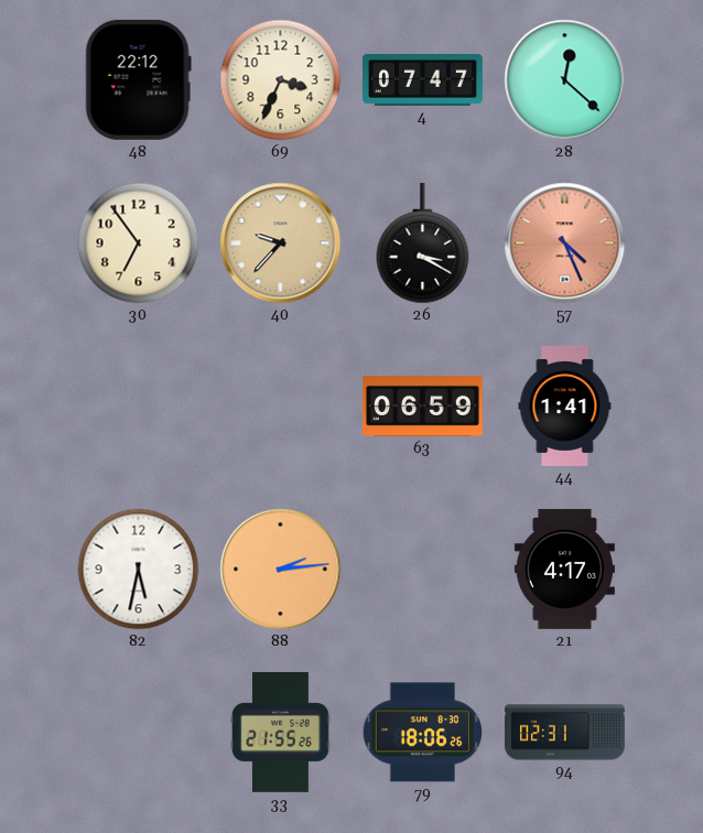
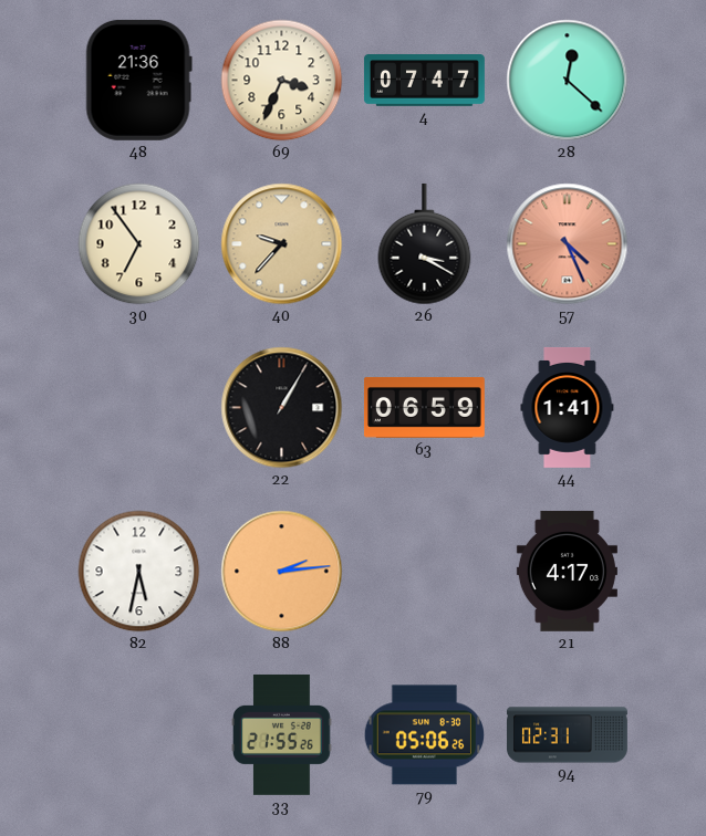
48: 22:12 -> 21:36
22: none -> 1:05
79: 18:06 -> 05:06
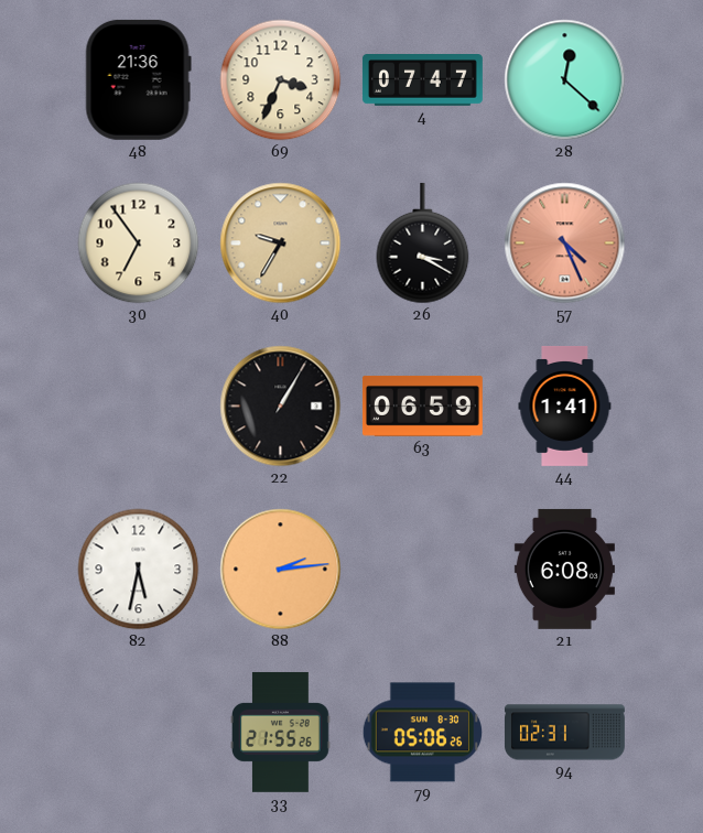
40: 9:37 -> 9:35
21: 4:17 -> 6:08
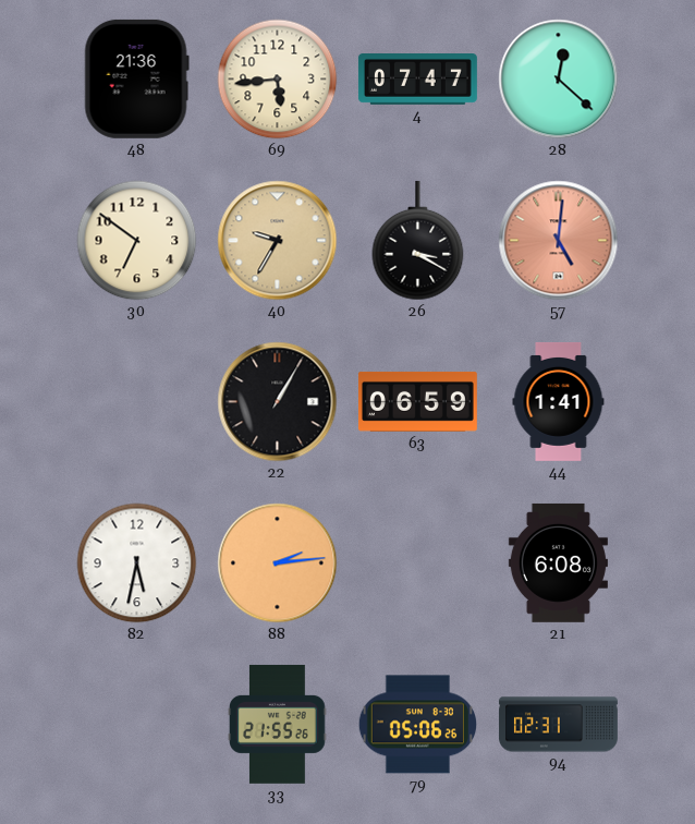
69: 3:34 -> 5:44
30: 6:54 -> 6:51
57: 4:26 -> 5:01
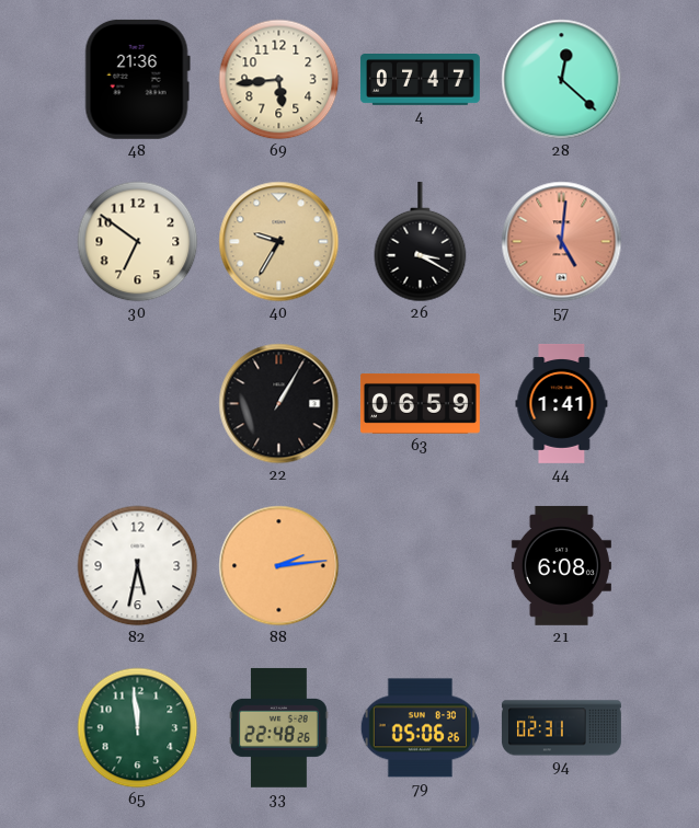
65: none -> 11:59
33: 21:55 -> 22:48
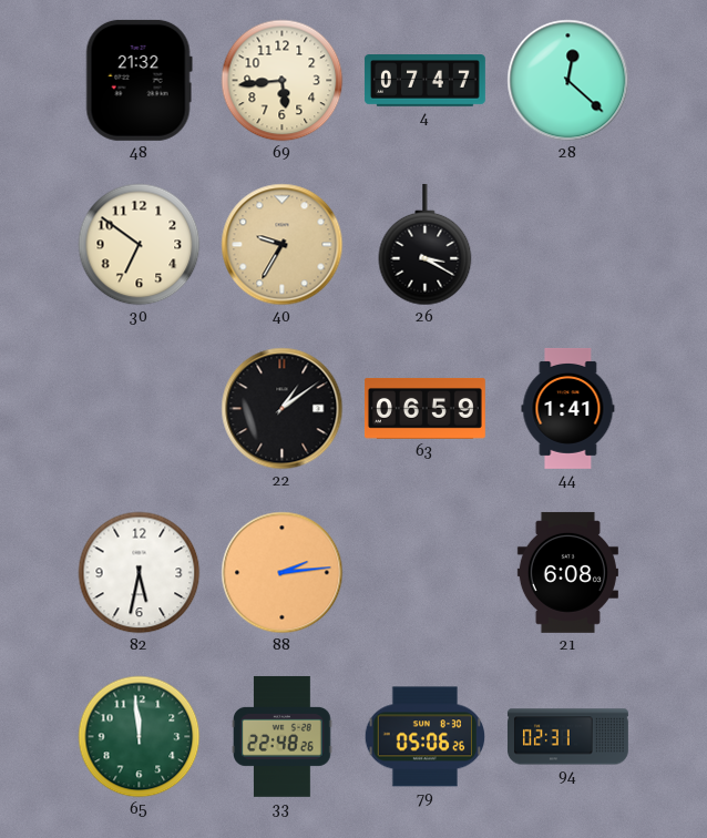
48: 21:36 -> 21:32
57: 5:01 -> none
22: 1:05 -> 1:09
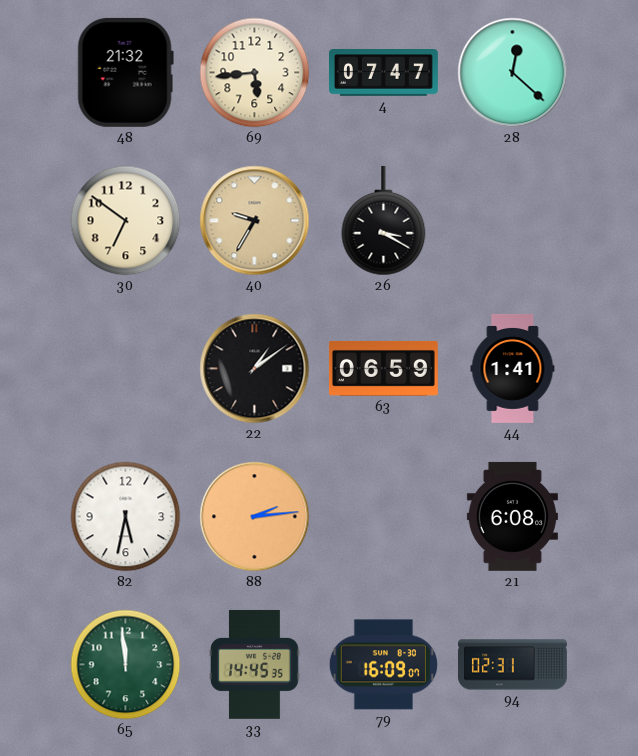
33: 22:48 -> 14:45
79: 05:06 -> 16:09
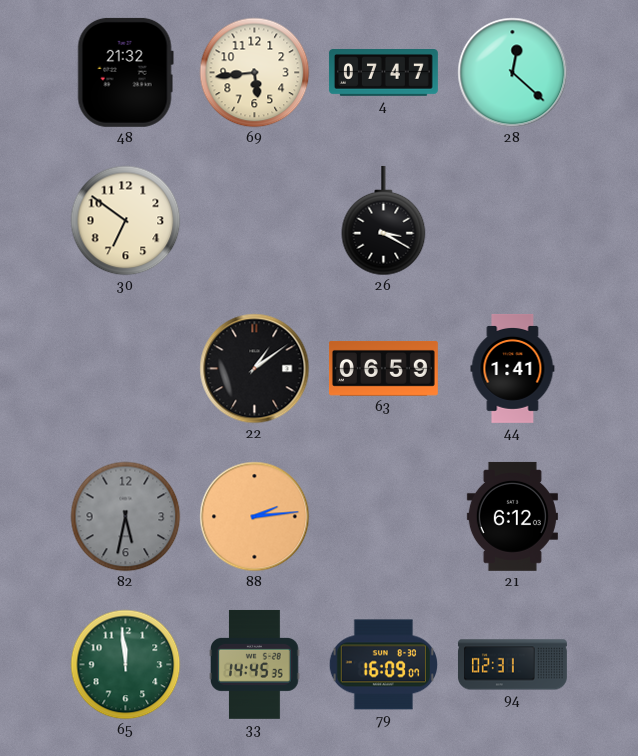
40: 9:35 -> none
82 dial: white -> grey
21: 6:08 -> 6:12
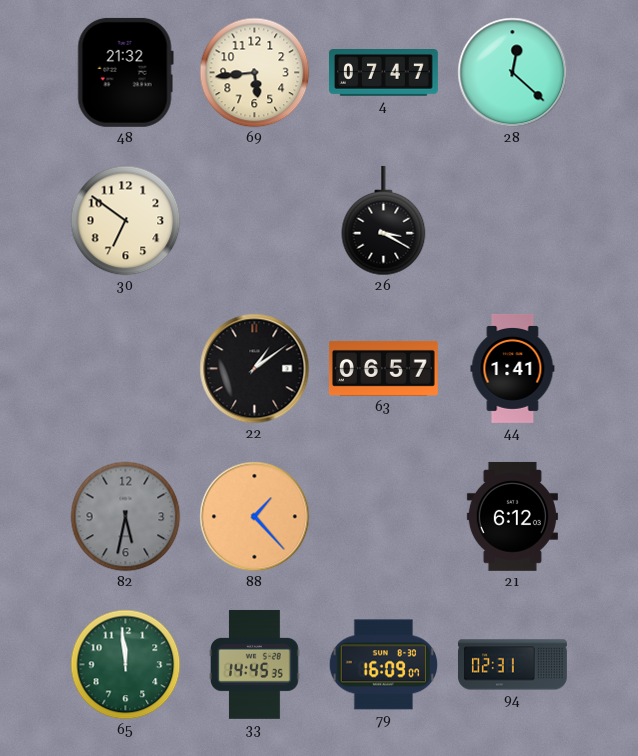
63: 06:59 -> 06:57
88: 2:14 -> 1:23
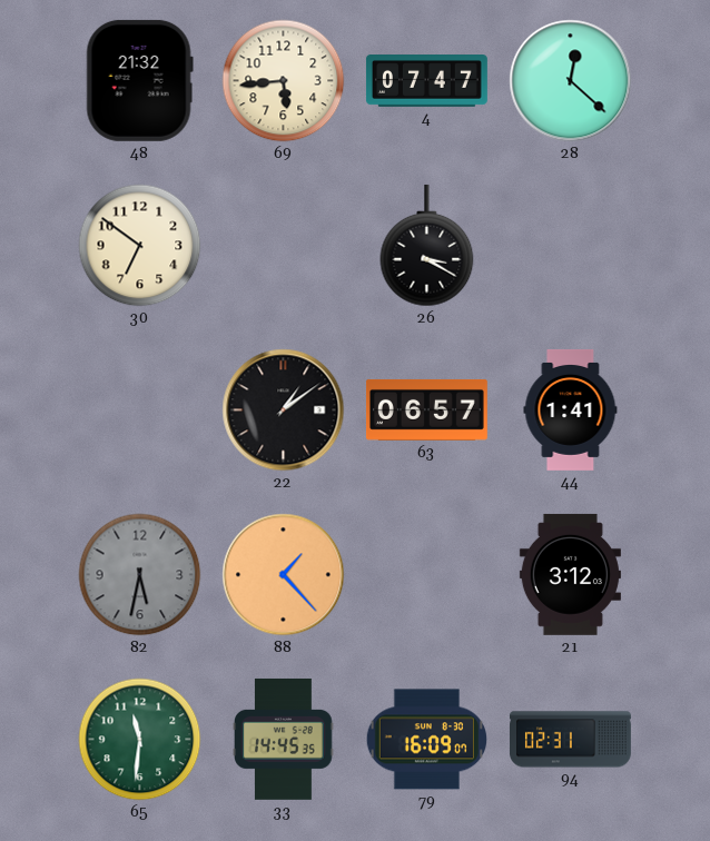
21: 6:12 -> 3:12
65: 11:59 -> 11:31
